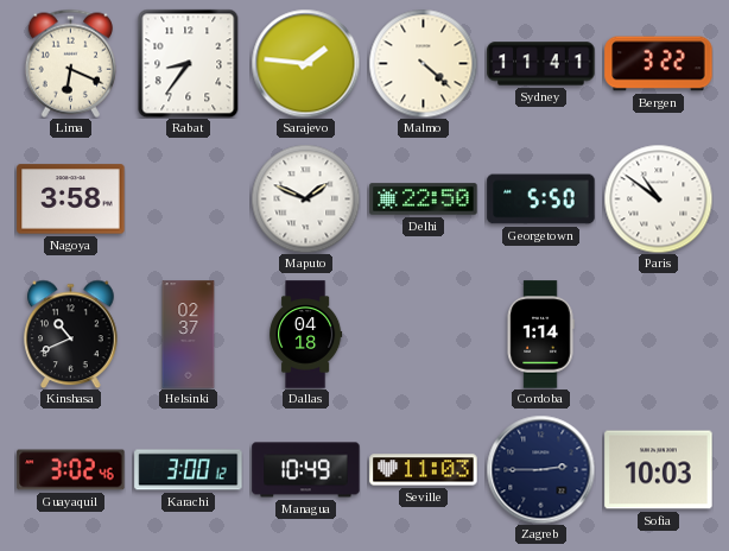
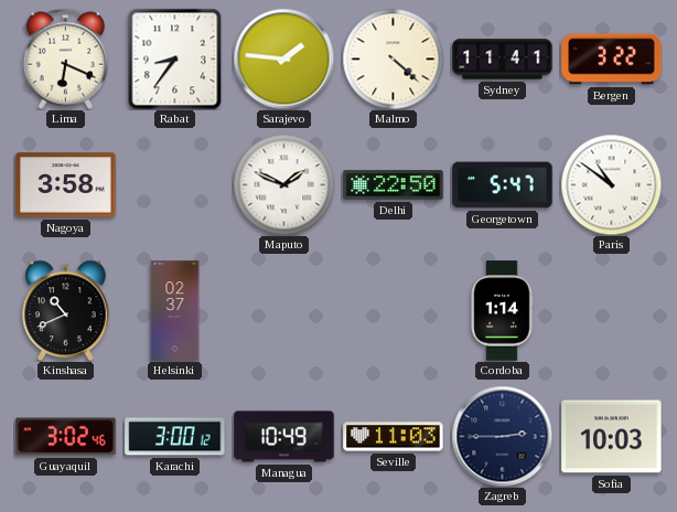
Georgetown: 5:50 -> 5:47
Dallas: 04:18 -> none
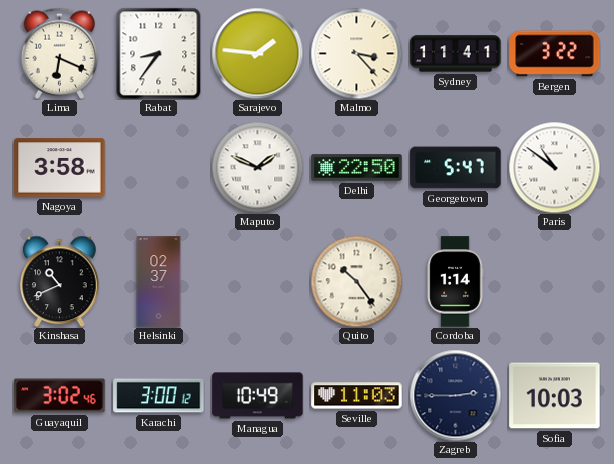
Malmo: 4:22 -> 3:23
Quito: none -> 10:24
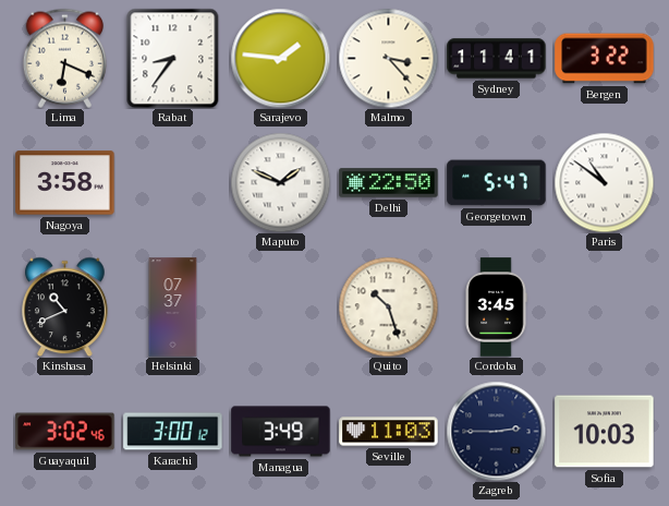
Helsinki: 02:37 -> 07:37
Quito: 10:24 -> 10:27
Cordoba: 1:14 -> 3:45
Managua: 10:49 -> 3:49
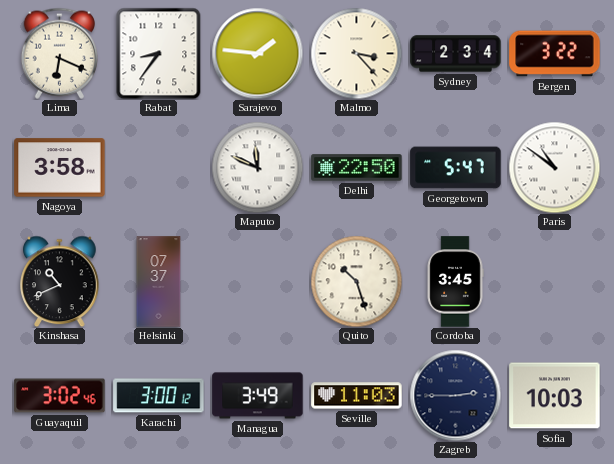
Sydney: 11:41 -> 2:34
Maputo: 1:49 -> 11:49
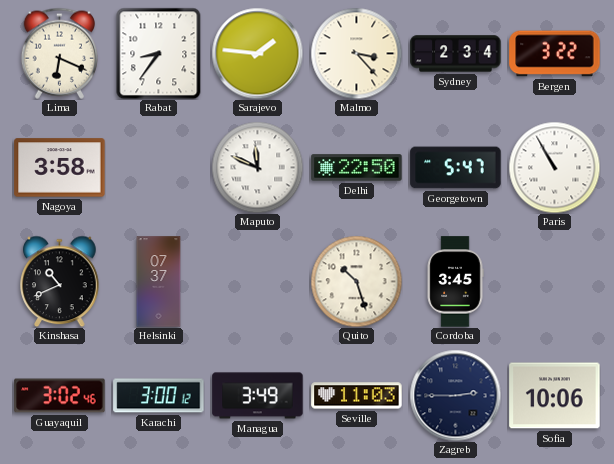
Paris: 10:51 -> 10:55
Sofia: 10:03 -> 10:06
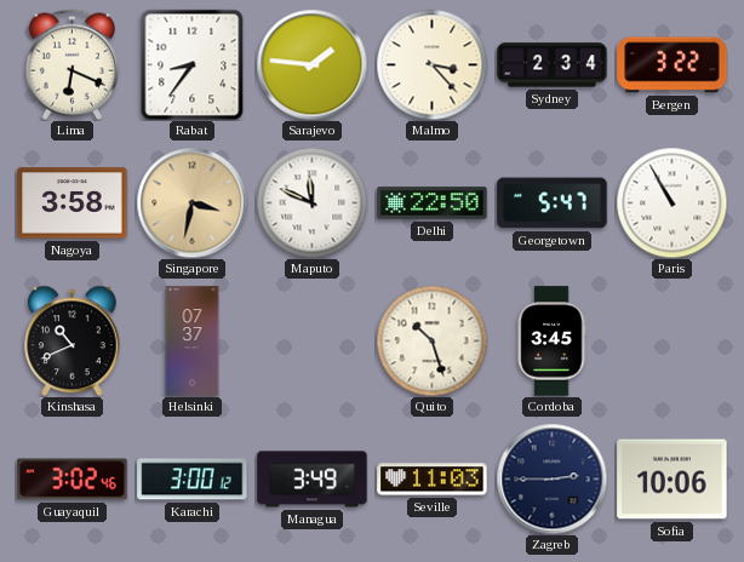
Singapore: none -> 3:32
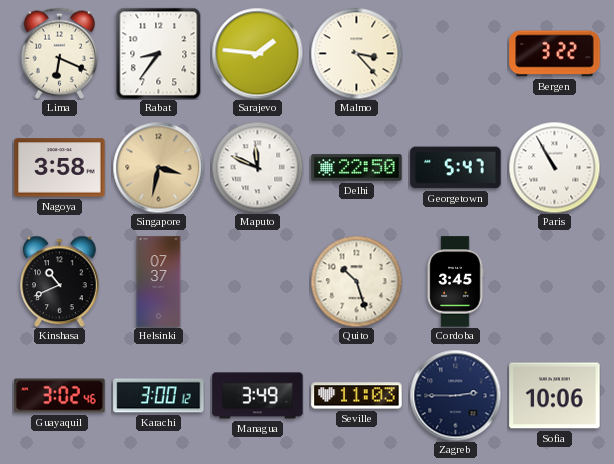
Sydney: 2:34 -> none
